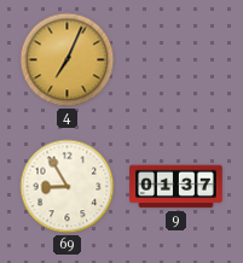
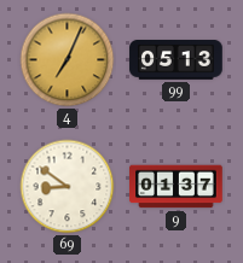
99: none -> 05:13
69: 8:55 -> 8:51
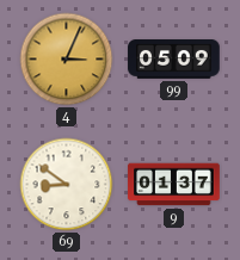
4: 7:04 -> 3:04
99: 05:13 -> 05:09
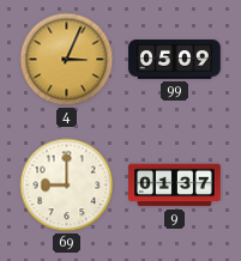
69: 8:51 -> 9:00
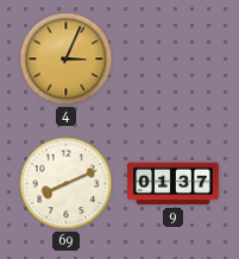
99: 05:09 -> none
69: 9:00 -> 8:11
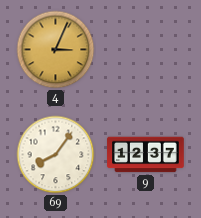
69: 8:11 -> 8:06
9: 01:37 -> 12:37
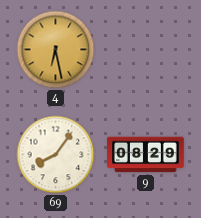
4: 3:04 -> 6:28
9: 12:37 -> 08:29
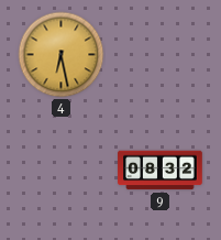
69: 8:06 -> none
9: 08:29 -> 08:32
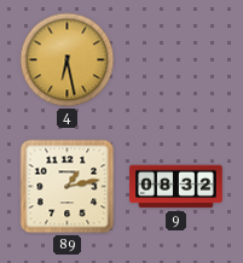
89: none -> 1:13
